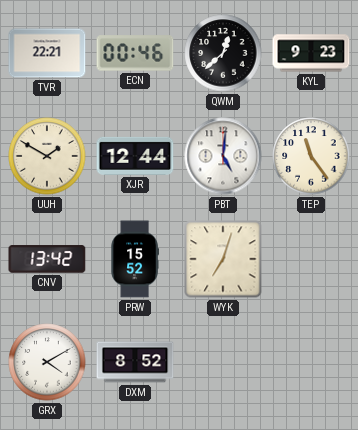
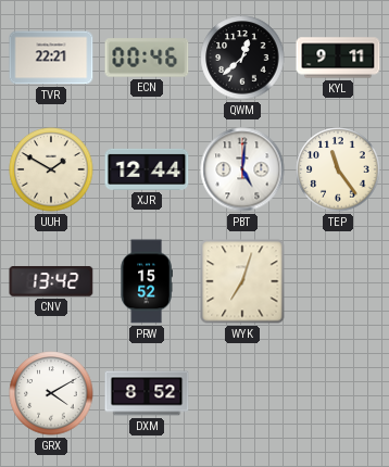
KYL: 9:23 -> 9:11
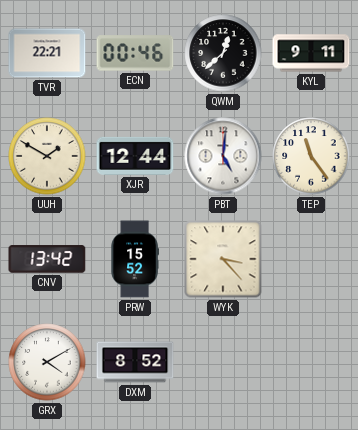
WYK: 7:03 -> 3:23
